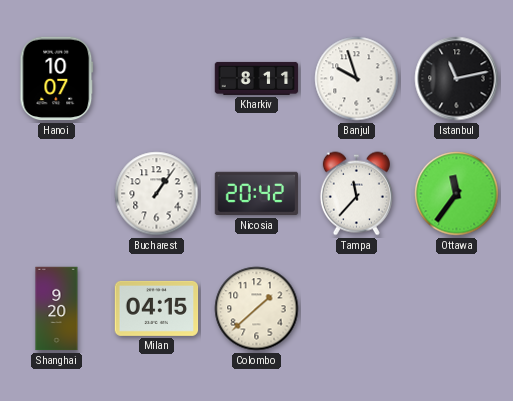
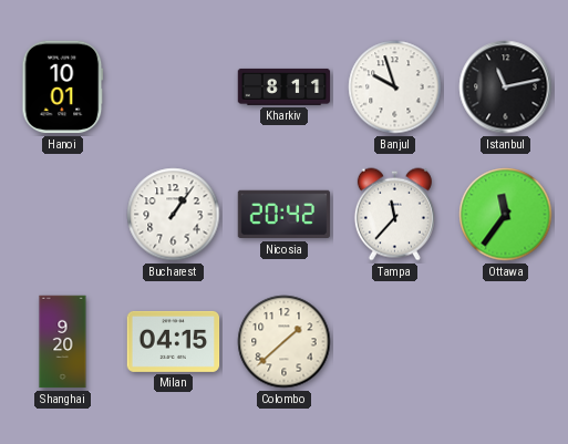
Hanoi: 10:07 -> 10:01
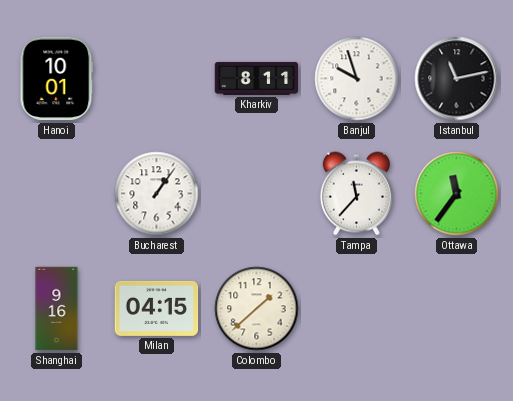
Nicosia: 20:42 -> none
Shanghai: 9:20 -> 9:16
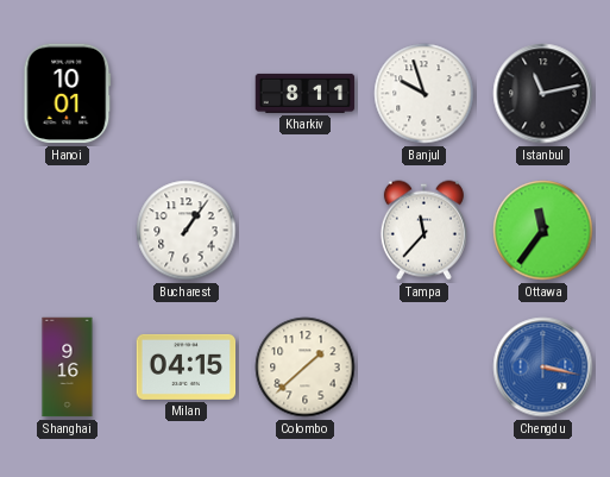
Chengdu: none -> 3:17
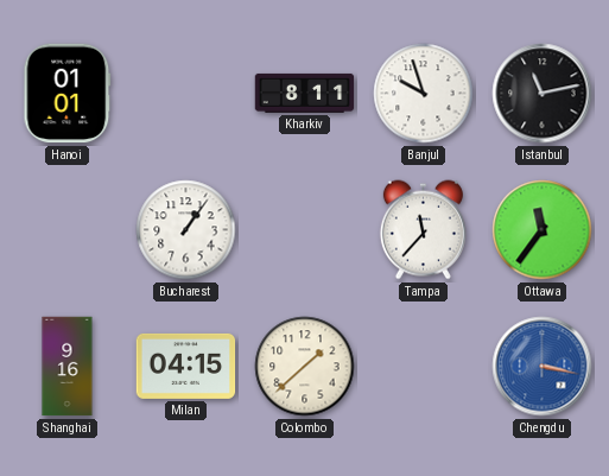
Hanoi: 10:01 -> 01:01
